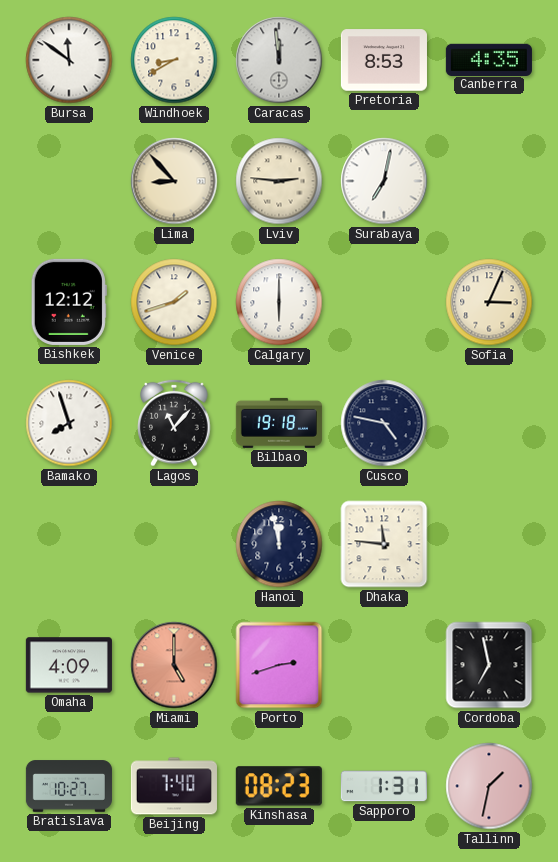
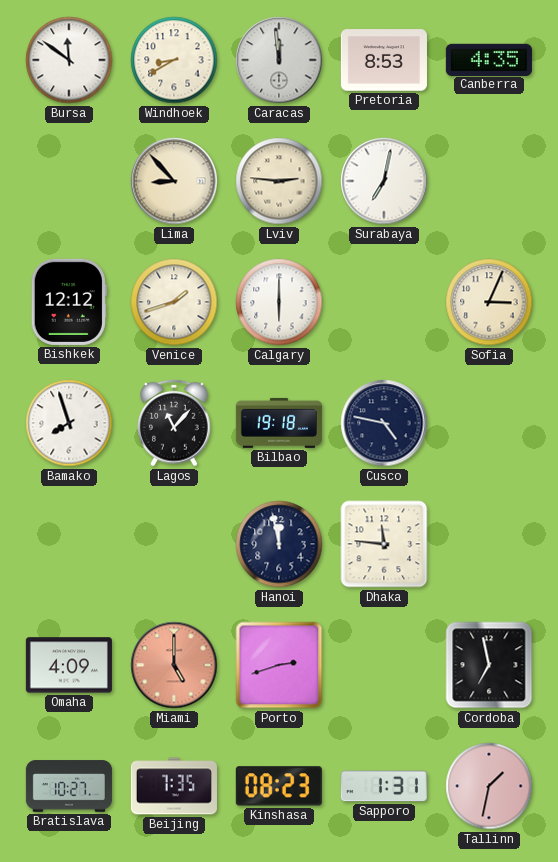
Beijing: 7:40 -> 7:35
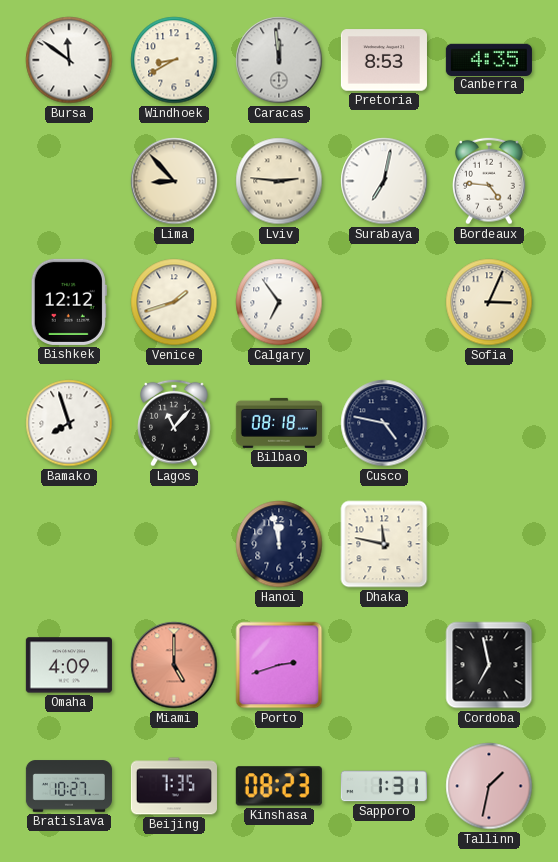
Bordeaux: none -> 4:46
Calgary: 6:00 -> 6:54
Bilbao: 19:18 -> 08:18
Dhaka: 11:46 -> 11:47
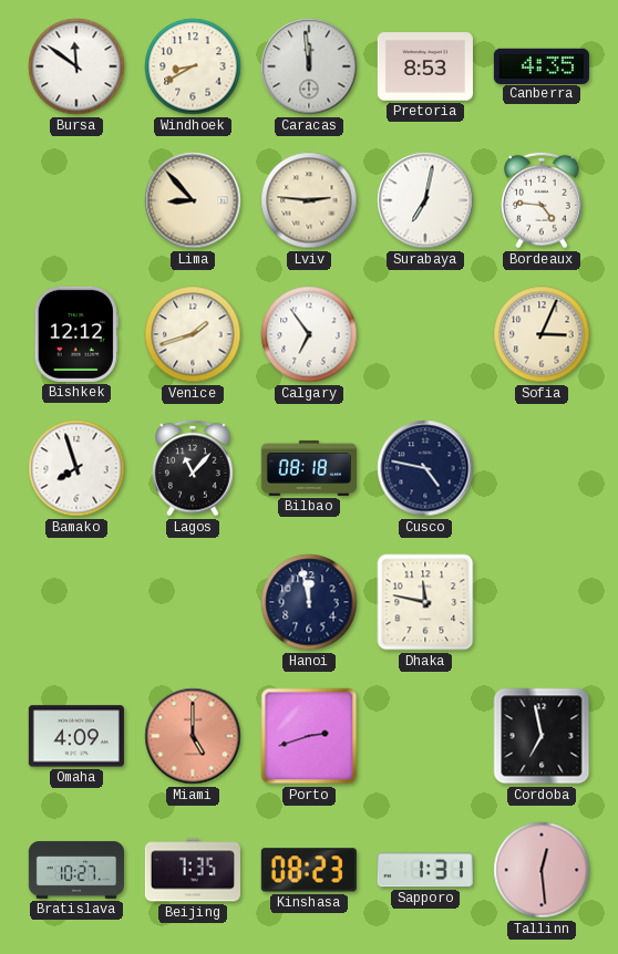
Tallinn: 1:32 -> 12:29
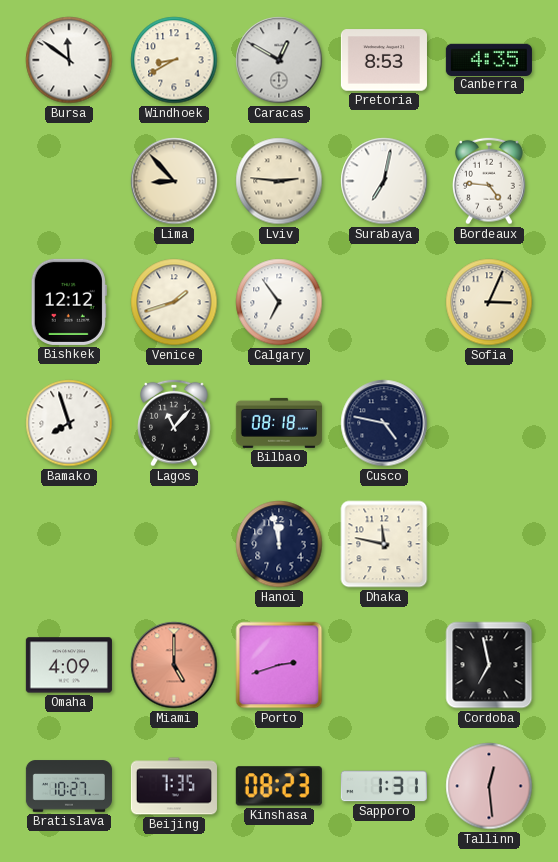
Caracas: 11:59 -> 12:50
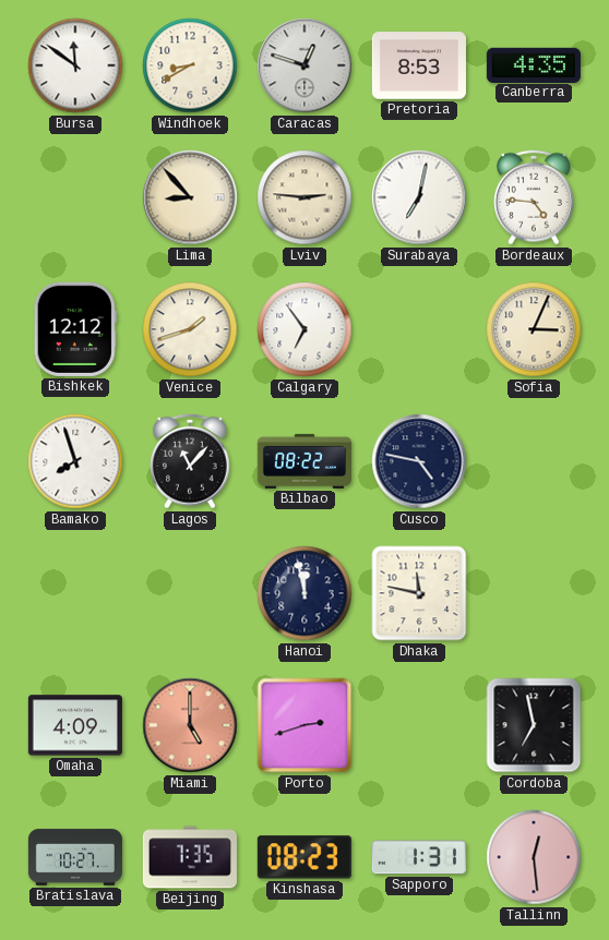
Caracas: 12:50 -> 12:48
Bilbao: 08:18 -> 08:22
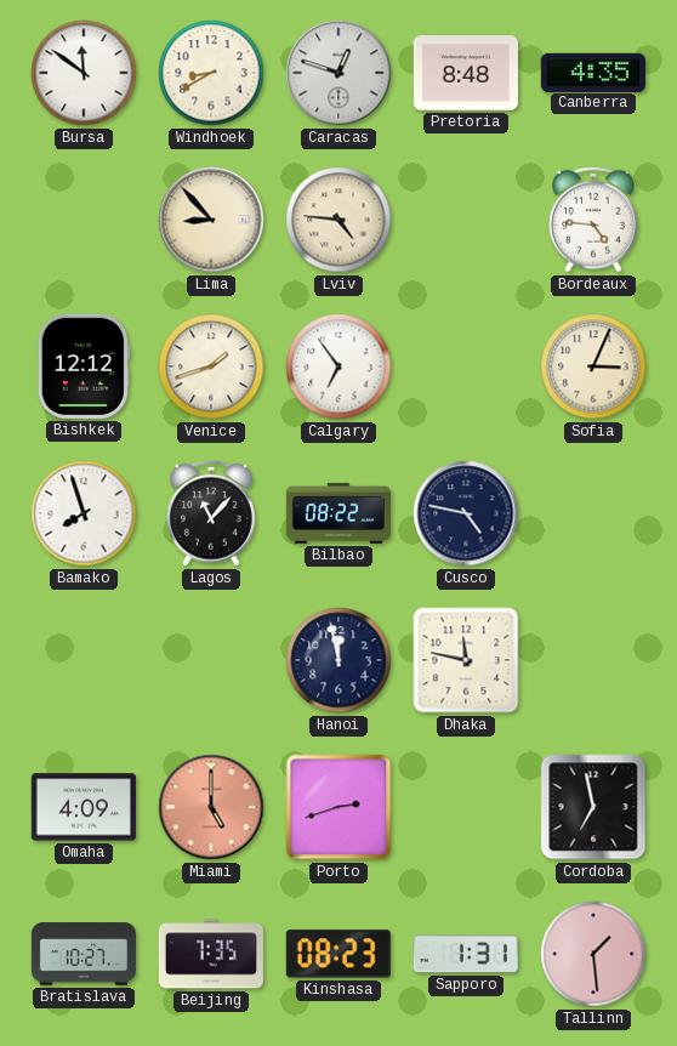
Pretoria: 8:53 -> 8:48
Lviv: 2:46 -> 4:46
Surabaya: 7:02 -> none
Tallinn: 12:29 -> 1:29
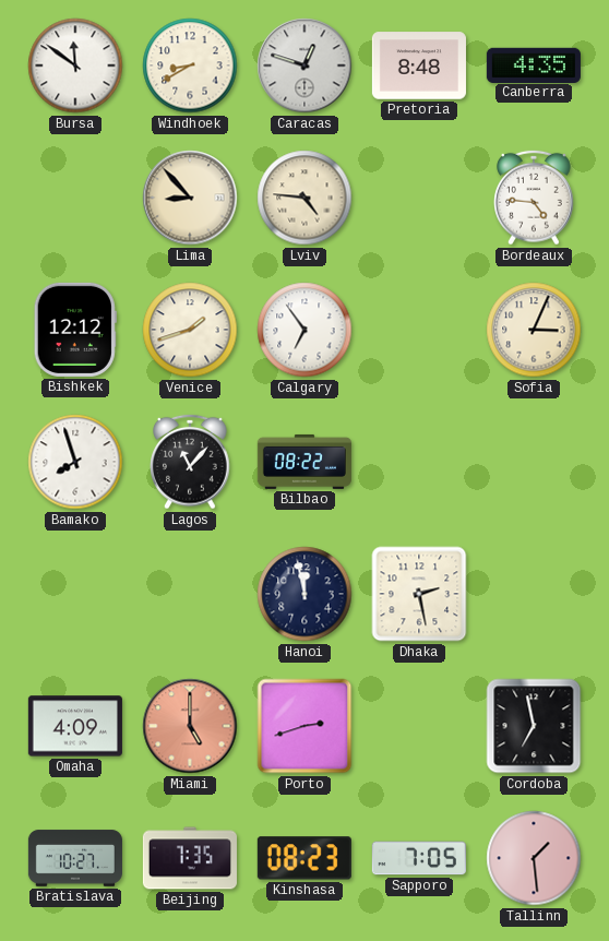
Cusco: 4:47 -> none
Dhaka: 11:47 -> 2:28
Sapporo: 1:31 -> 7:05
